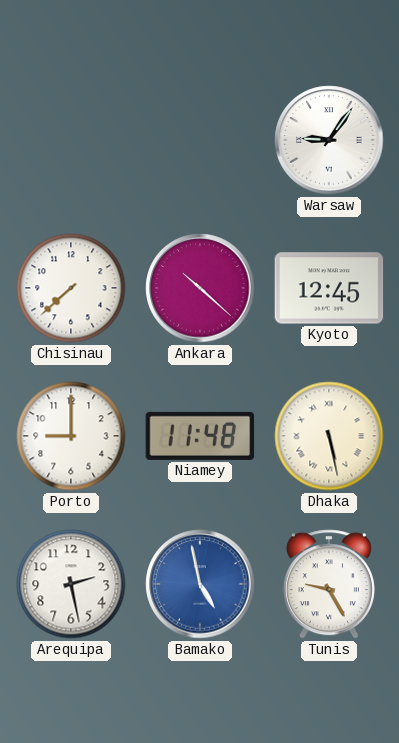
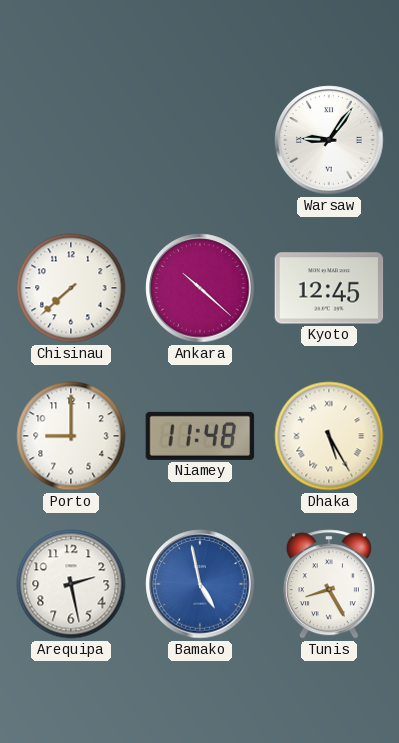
Dhaka: 5:28 -> 5:25
Tunis: 9:25 -> 8:25
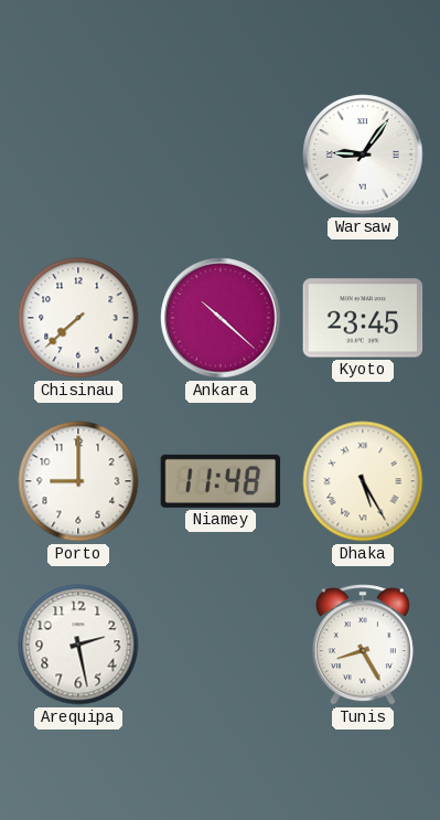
Kyoto: 12:45 -> 23:45
Bamako: 4:58 -> none
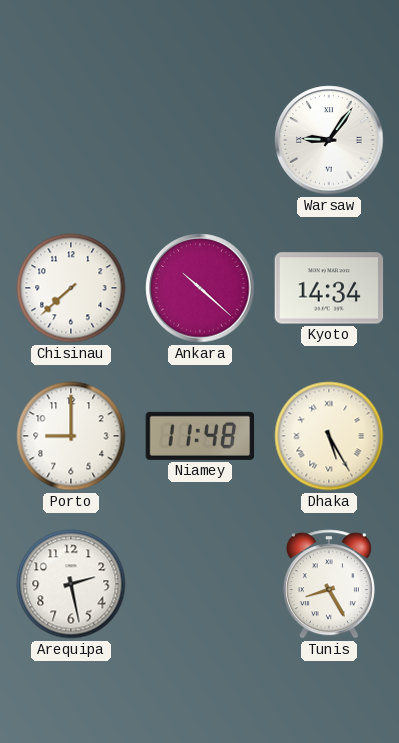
Kyoto: 23:45 -> 14:34
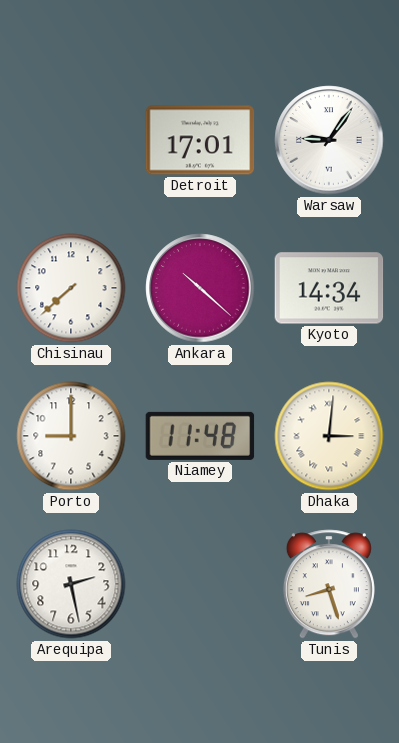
Detroit: none -> 17:01
Dhaka: 5:25 -> 3:01
Tunis: 8:25 -> 8:27
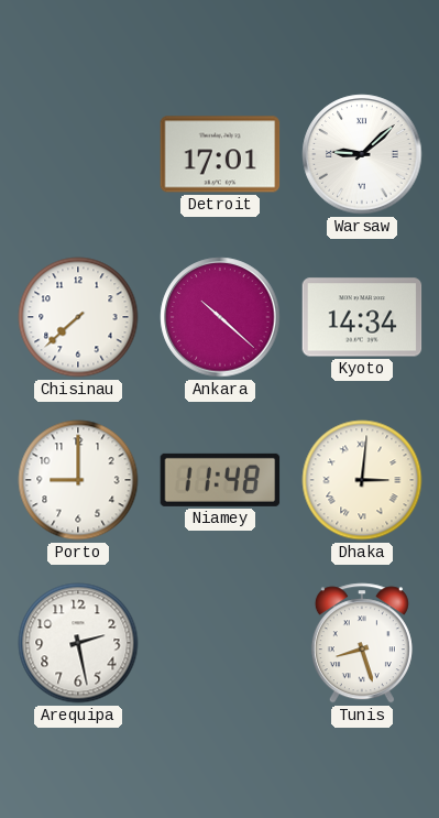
Warsaw: 9:06 -> 9:08
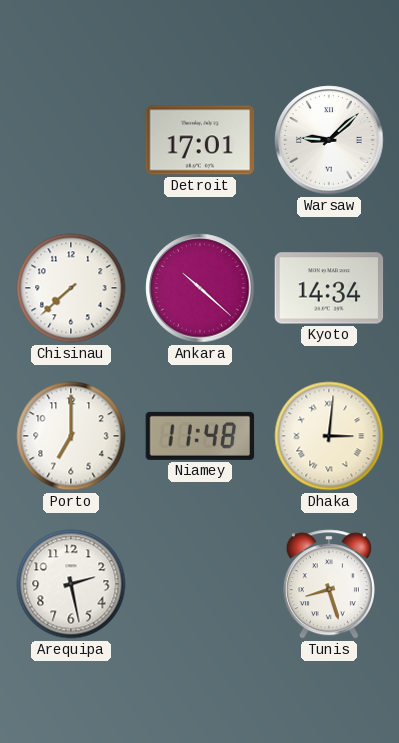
Porto: 9:00 -> 7:00
